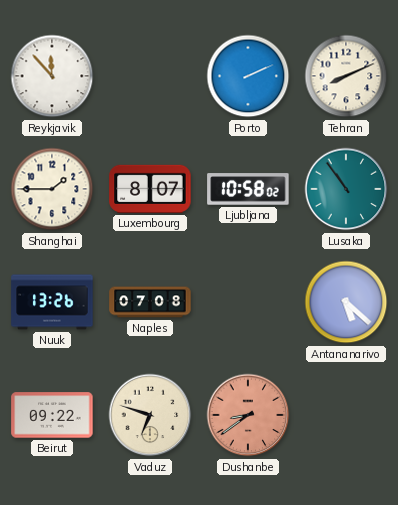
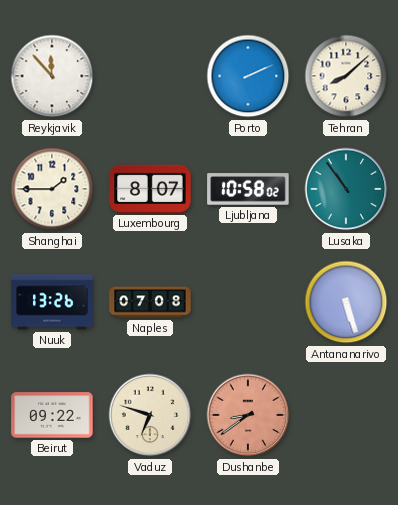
Tehran: 8:11 -> 8:08
Antananarivo: 5:22 -> 5:27
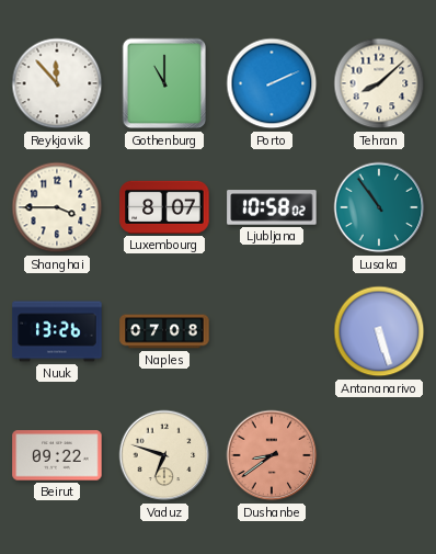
Gothenburg: none -> 11:00
Shanghai: 1:45 -> 3:45
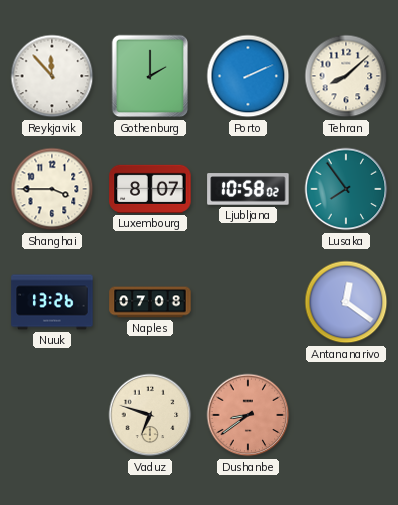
Gothenburg: 11:00 -> 2:00
Lusaka: 10:54 -> 7:54
Antananarivo: 5:27 -> 12:21
Beirut: 09:22 -> none
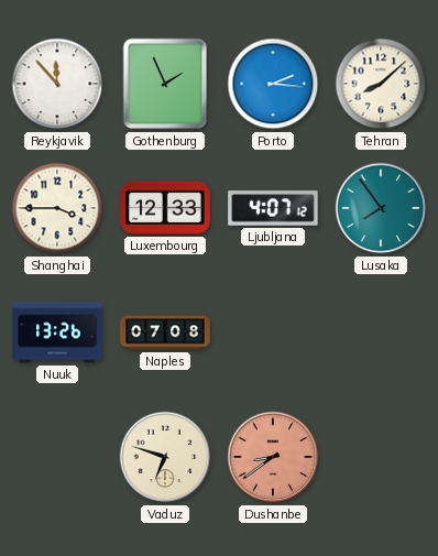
Gothenburg: 2:00 -> 1:56
Porto: 2:11 -> 2:16
Luxembourg: 8:07 -> 12:33
Ljubljana: 10:58 -> 4:07
Antananarivo: 12:21 -> none
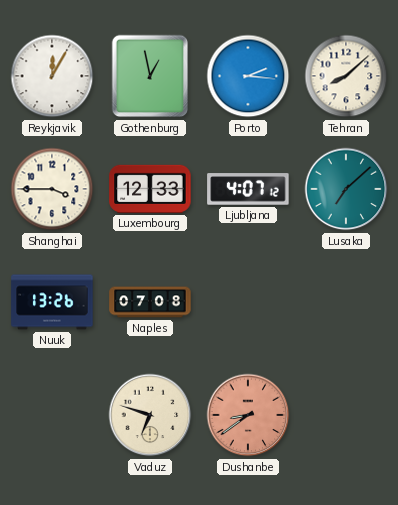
Reykjavik: 11:53 -> 12:05
Gothenburg: 1:56 -> 12:58
Lusaka: 7:54 -> 7:08
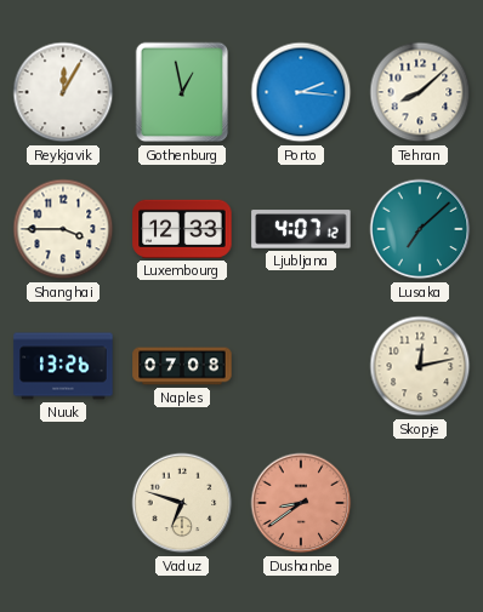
Skopje: none -> 12:13
